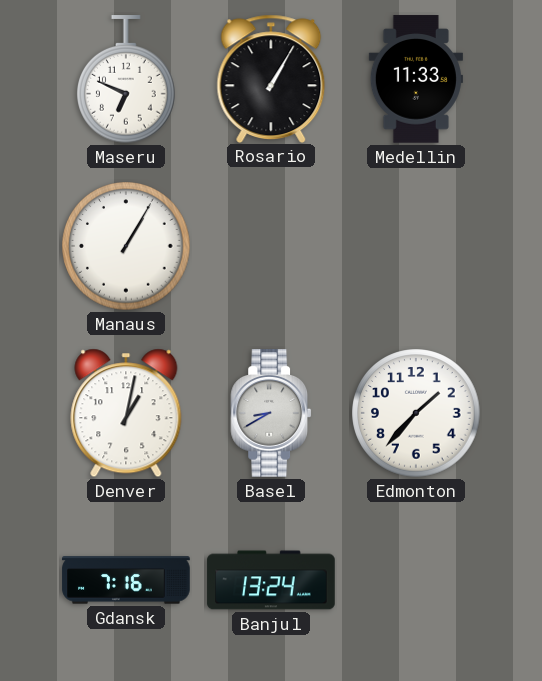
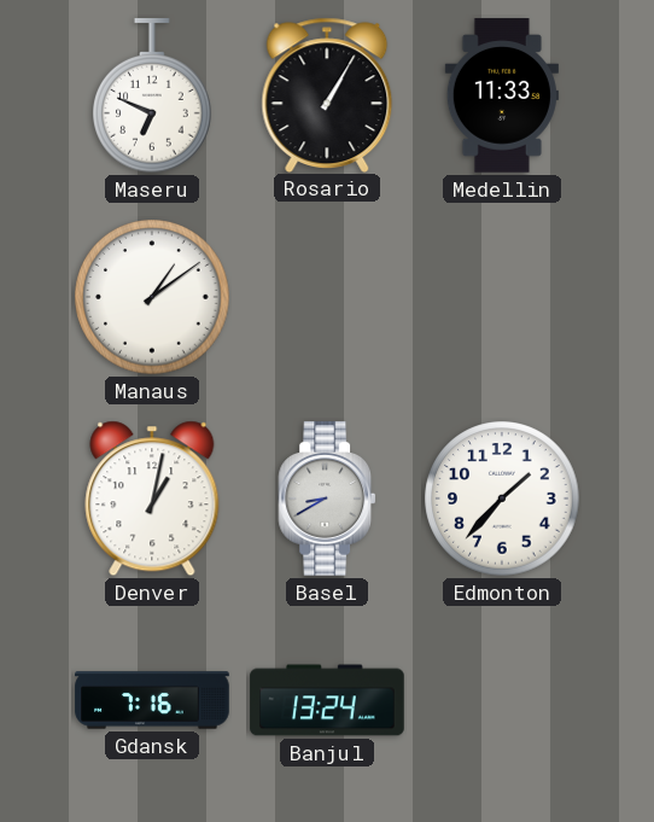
Manaus: 1:05 -> 1:09
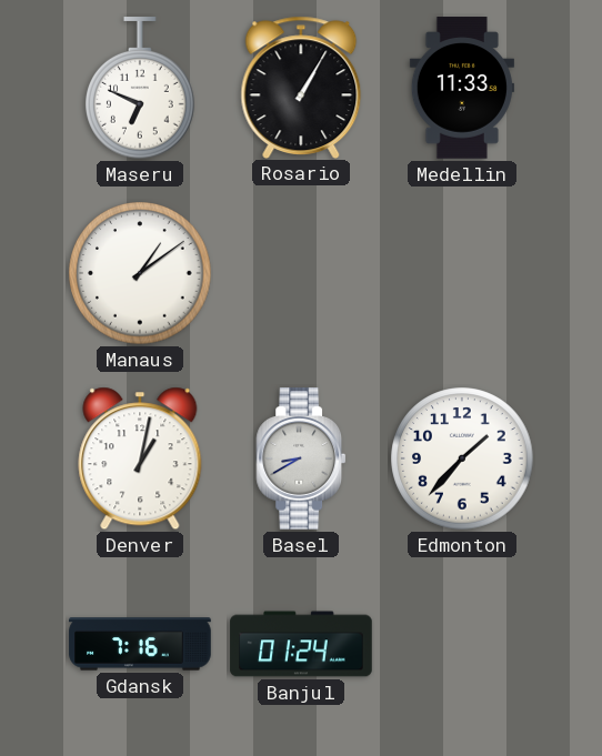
Banjul: 13:24 -> 01:24
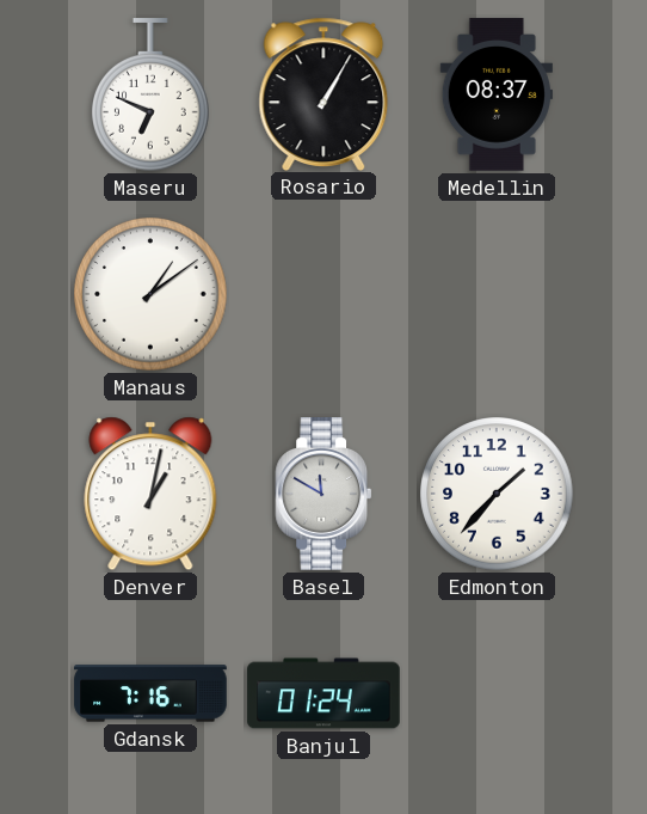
Medellin: 11:33 -> 08:37
Basel: 8:40 -> 11:50
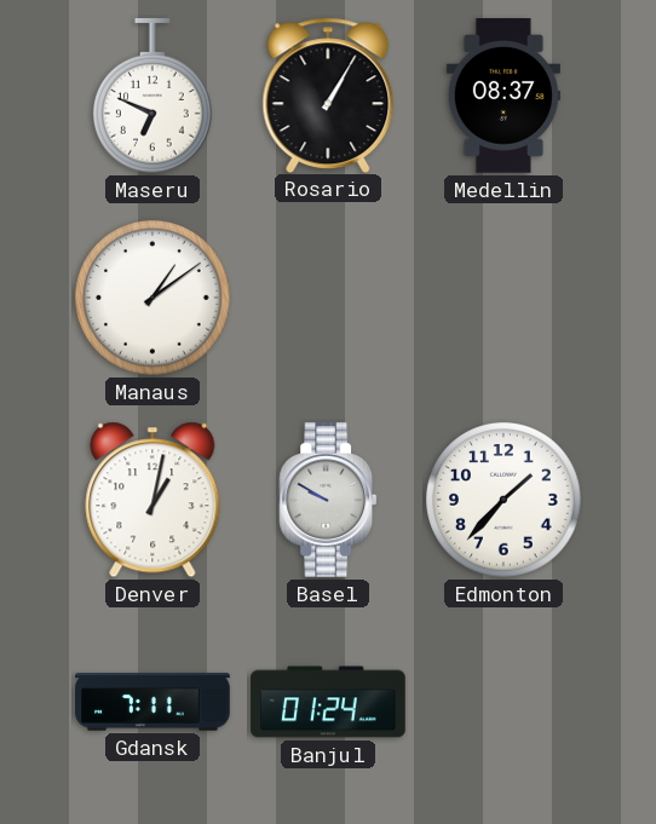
Basel: 11:50 -> 9:50
Gdansk: 7:16 -> 7:11
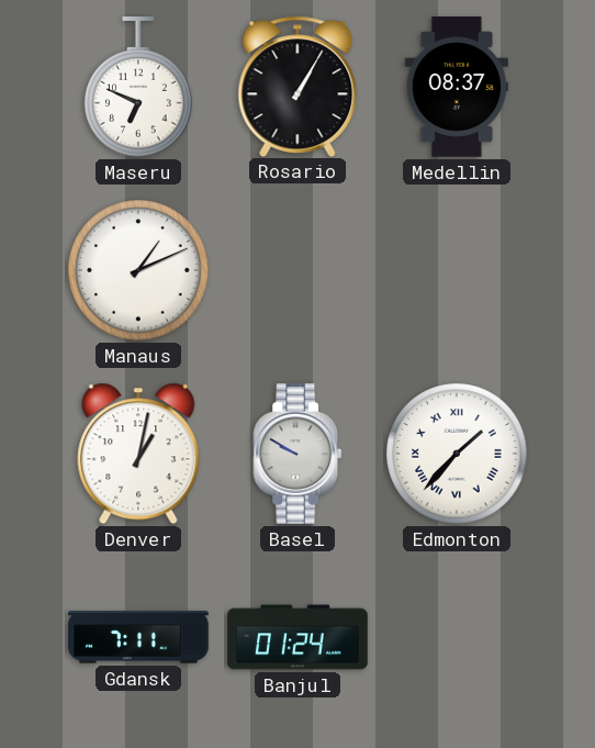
Manaus: 1:09 -> 1:11
Edmonton numerals: Arabic -> Roman
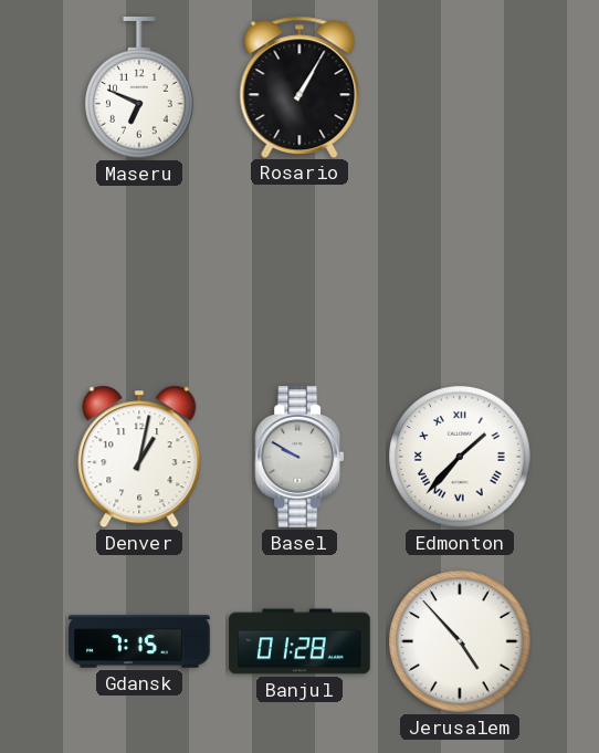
Medellin: 08:37 -> none
Manaus: 1:11 -> none
Gdansk: 7:11 -> 7:15
Banjul: 01:24 -> 01:28
Jerusalem: none -> 4:53
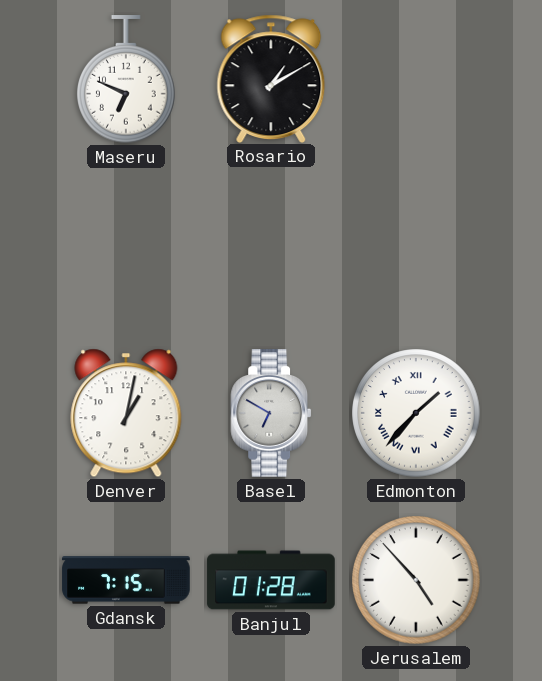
Rosario: 1:05 -> 1:10
Basel: 9:50 -> 6:50
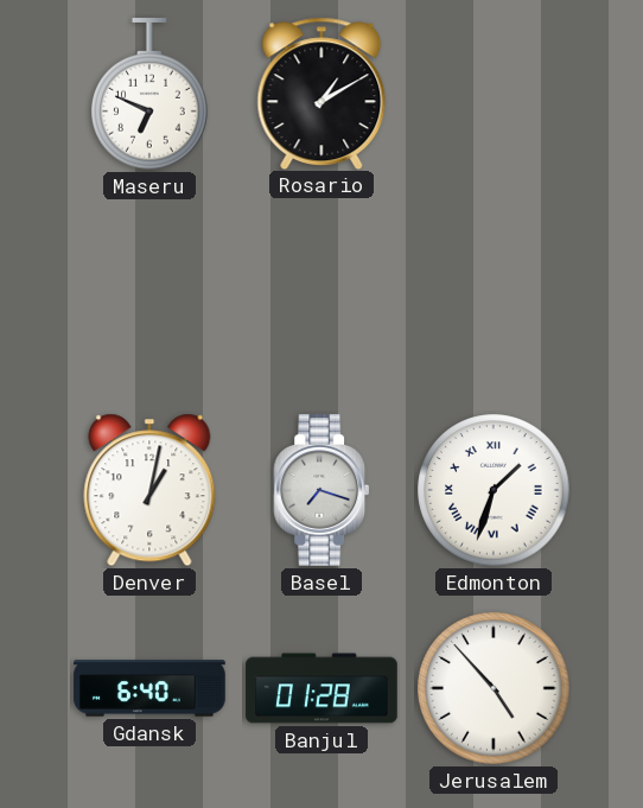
Basel: 6:50 -> 7:18
Edmonton: 1:37 -> 1:33
Gdansk: 7:15 -> 6:40
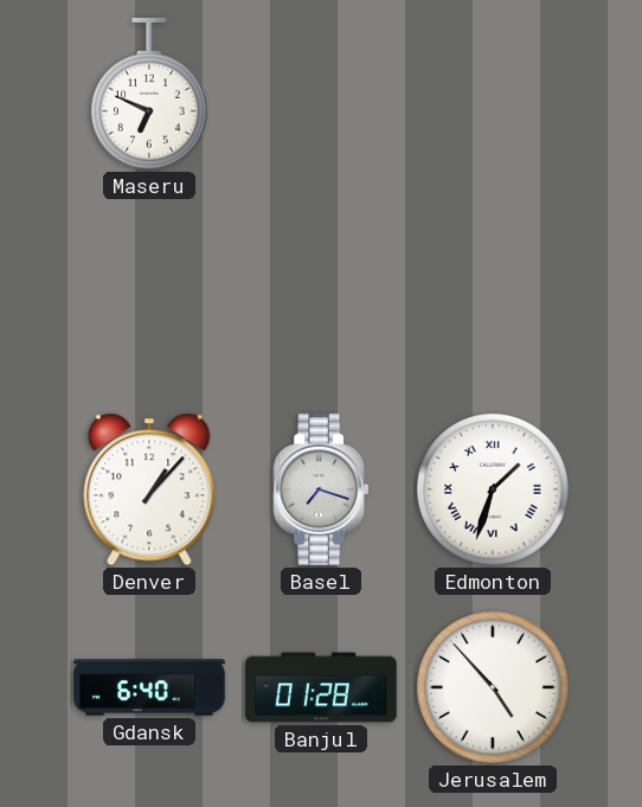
Rosario: 1:10 -> none
Denver: 1:02 -> 1:07
